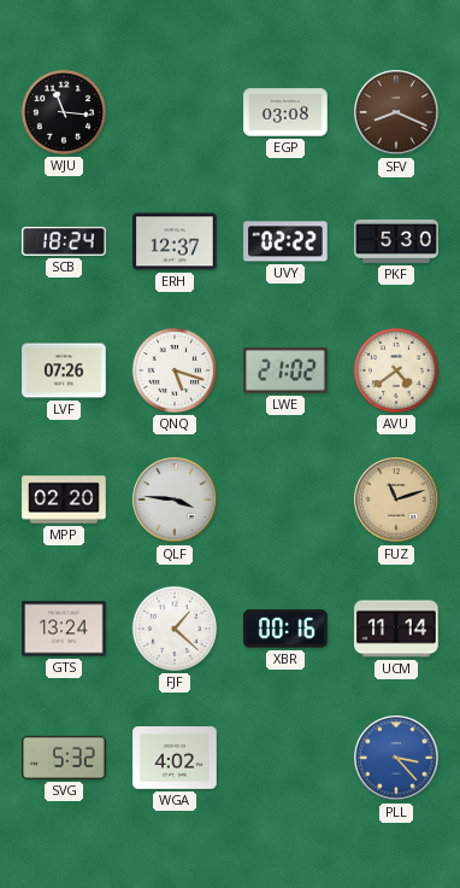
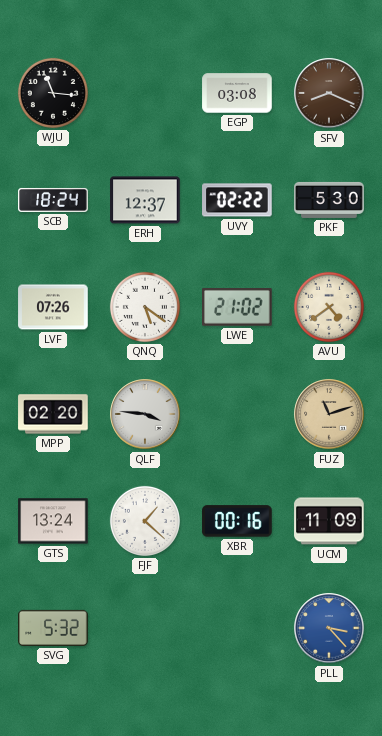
QNQ: 5:18 -> 5:21
UCM: 11:14 -> 11:09
WGA: 4:02 -> none
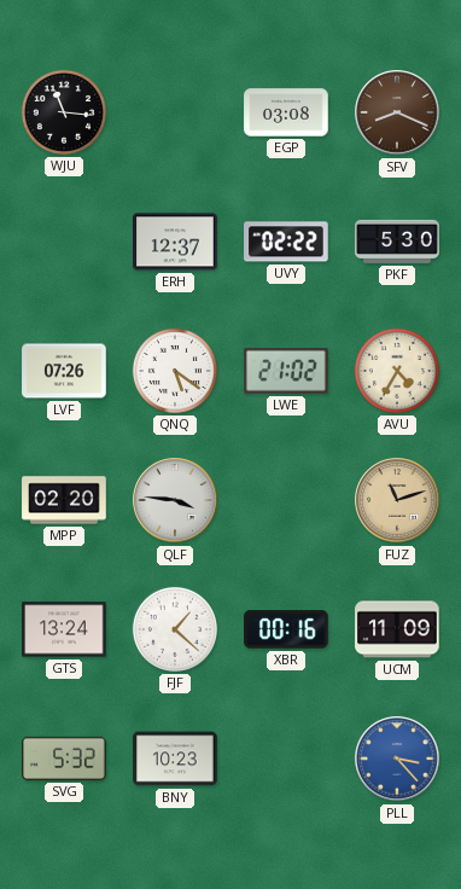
SCB: 18:24 -> none
AVU: 4:39 -> 4:35
BNY: none -> 10:23
